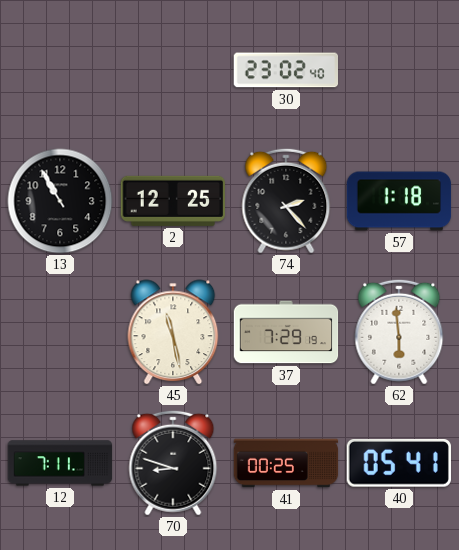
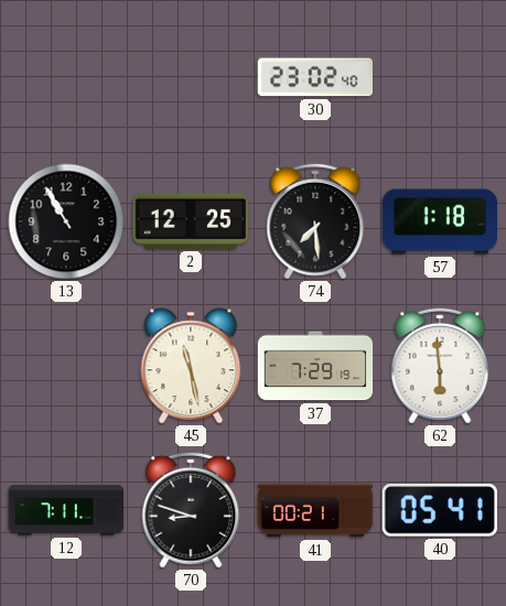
74: 2:23 -> 7:29
41: 00:25 -> 00:21
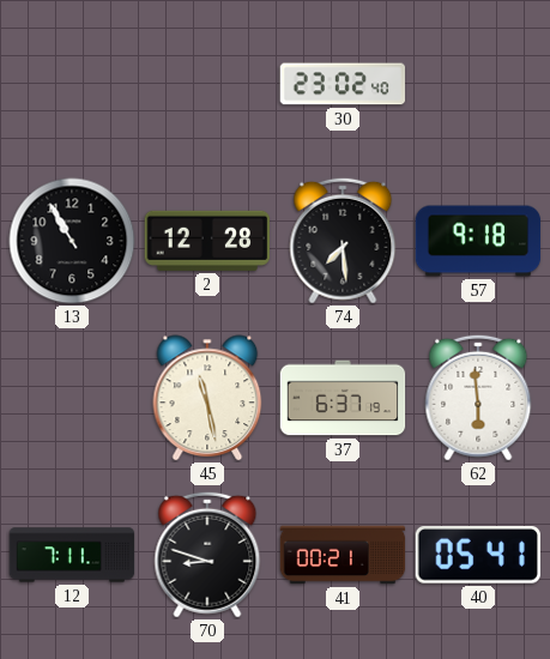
2: 12:25 -> 12:28
57: 1:18 -> 9:18
37: 7:29 -> 6:37
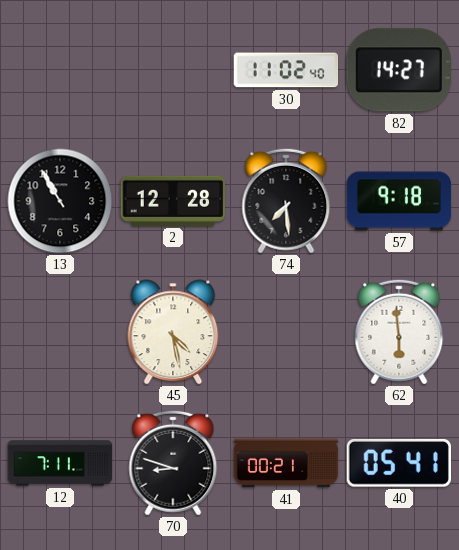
30: 23:02 -> 11:02
82: none -> 14:27
45: 11:28 -> 4:28
37: 6:37 -> none
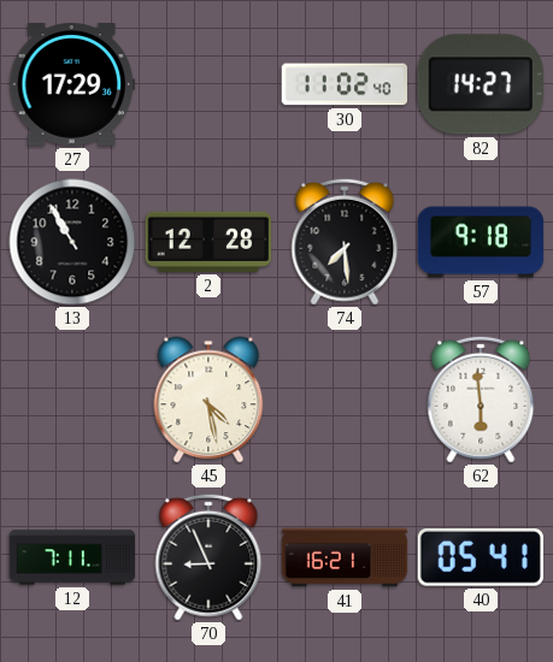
27: none -> 17:29
70: 8:48 -> 8:56
41: 00:21 -> 16:21
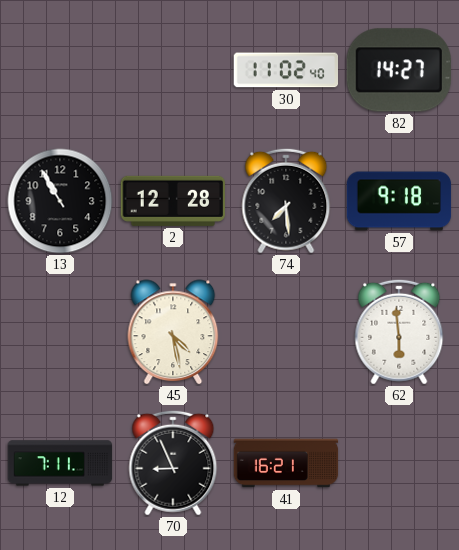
27: 17:29 -> none
40: 05:41 -> none
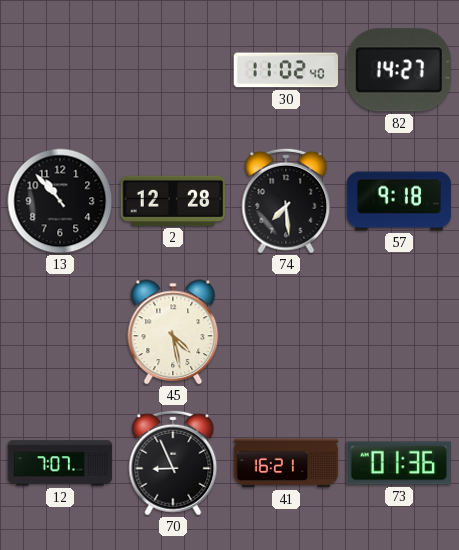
13: 10:55 -> 10:53
62: 5:59 -> none
12: 7:11 -> 7:07
73: none -> 01:36
